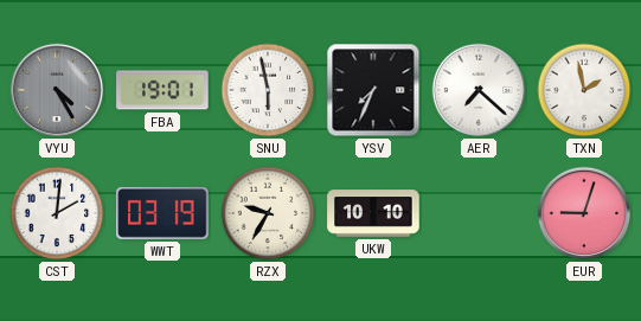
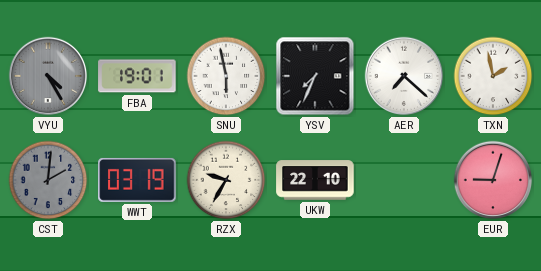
CST dial: white -> grey
UKW: 10:10 -> 22:10
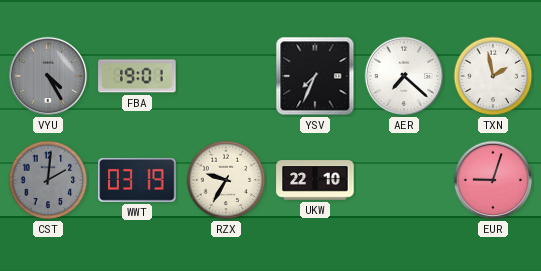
SNU: 5:58 -> none
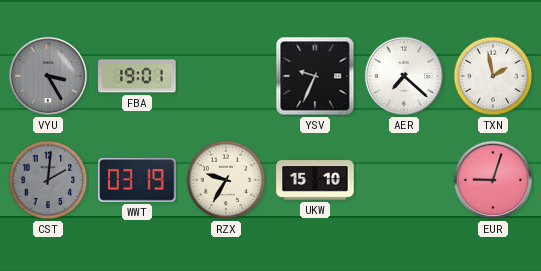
VYU: 4:25 -> 3:25
YSV: 7:34 -> 9:34
UKW: 22:10 -> 15:10
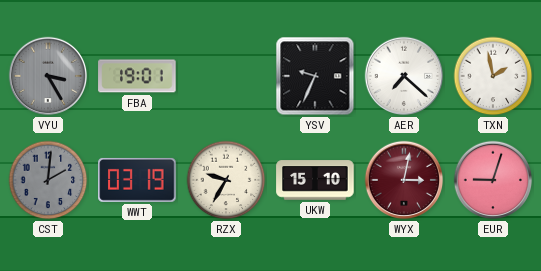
WYX: none -> 3:02
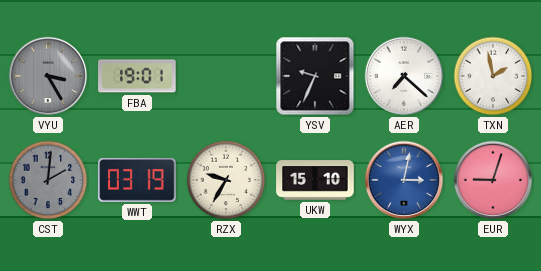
WYX dial: burgundy -> blue
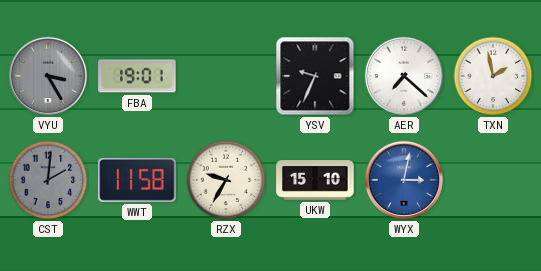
WWT: 03:19 -> 11:58
EUR: 9:03 -> none
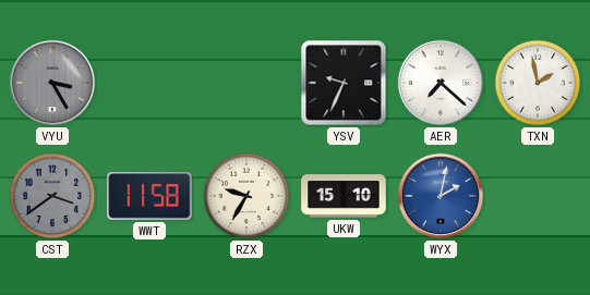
FBA: 19:01 -> none
CST: 2:01 -> 3:39
WYX: 3:02 -> 2:02
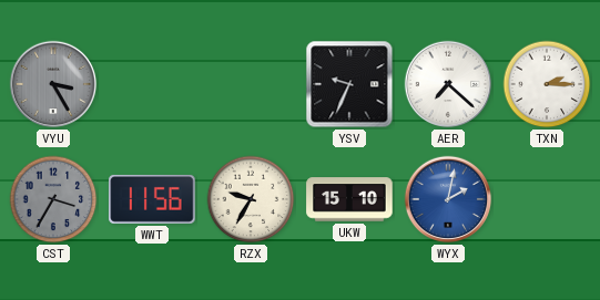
TXN: 1:58 -> 2:15
CST: 3:39 -> 3:35
WWT: 11:58 -> 11:56
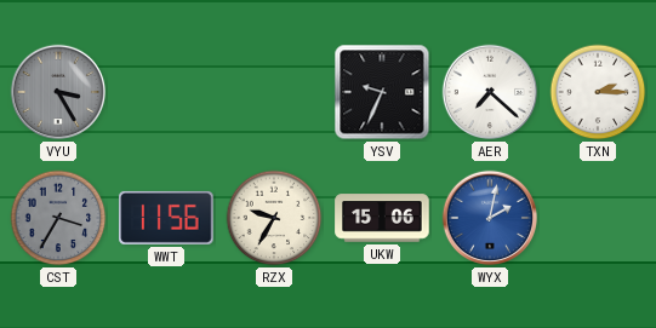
UKW: 15:10 -> 15:06
